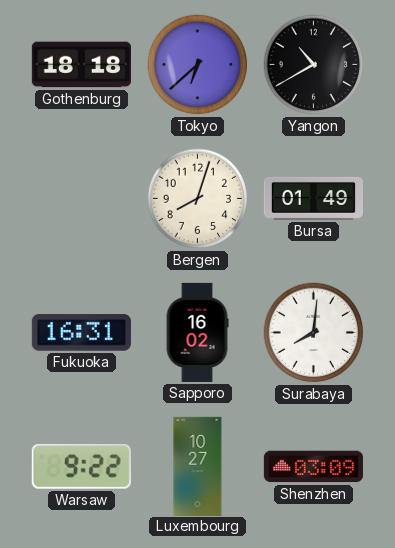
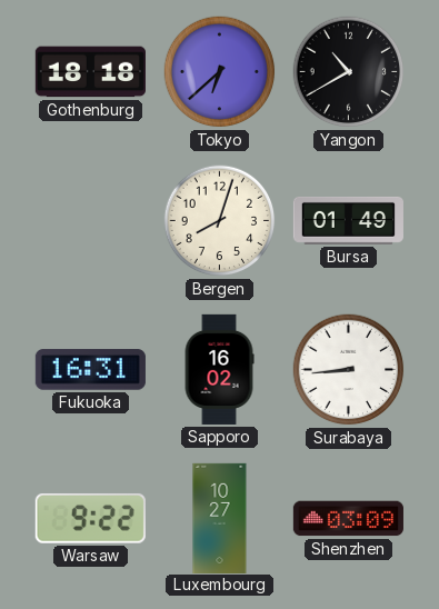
Surabaya: 8:01 -> 8:44
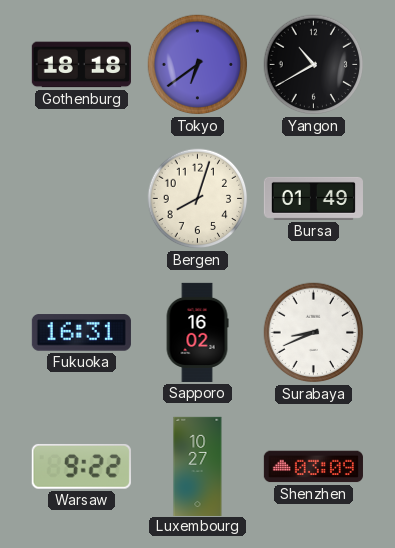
Tokyo: 6:38 -> 6:39
Surabaya: 8:44 -> 8:41
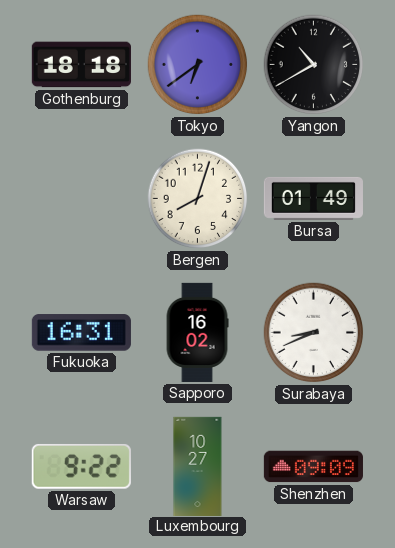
Shenzhen: 03:09 -> 09:09
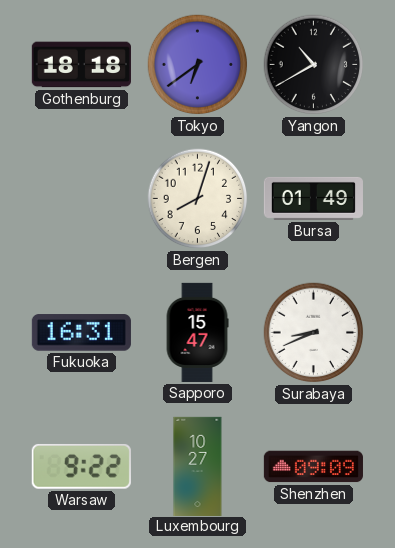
Sapporo: 16:02 -> 15:47
